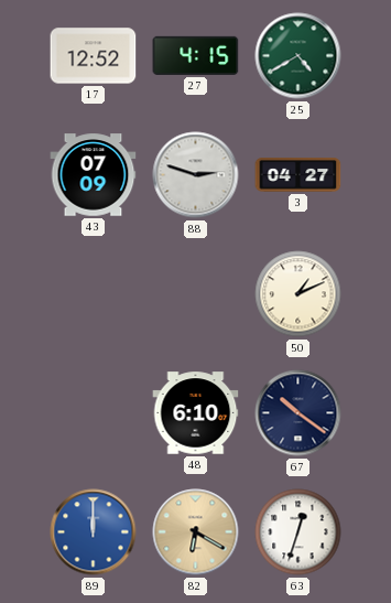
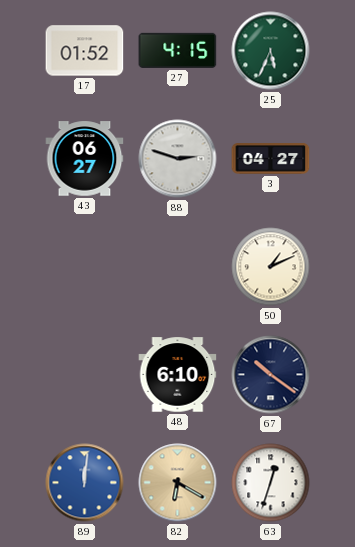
17: 12:52 -> 01:52
25: 4:40 -> 5:34
43: 07:09 -> 06:27
89: 12:00 -> 12:01
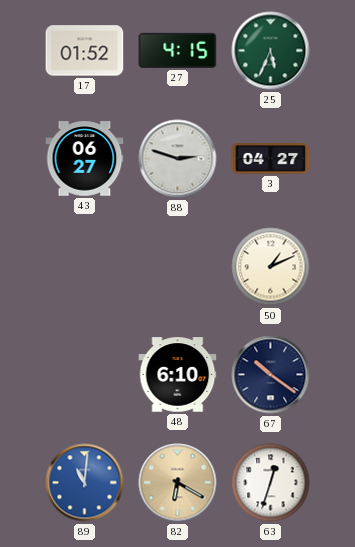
89: 12:01 -> 11:01
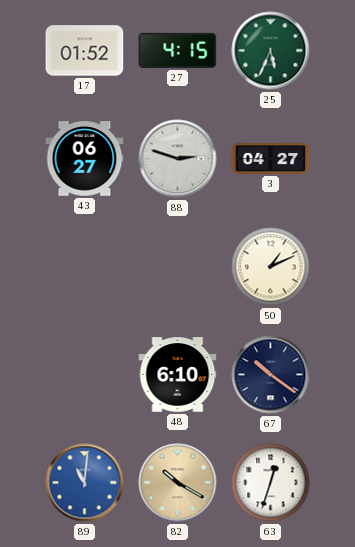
82: 6:20 -> 10:20
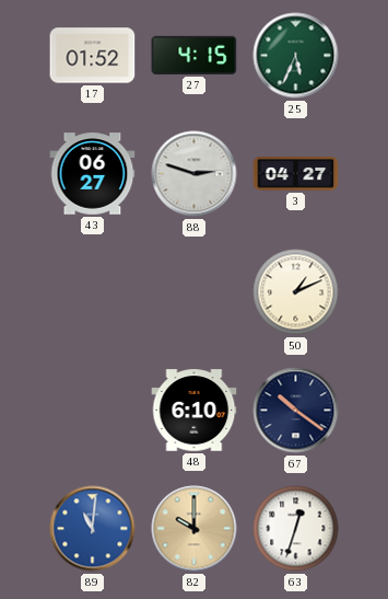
82: 10:20 -> 10:00
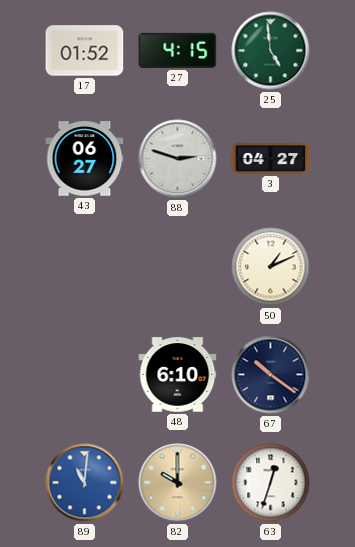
25: 5:34 -> 4:59
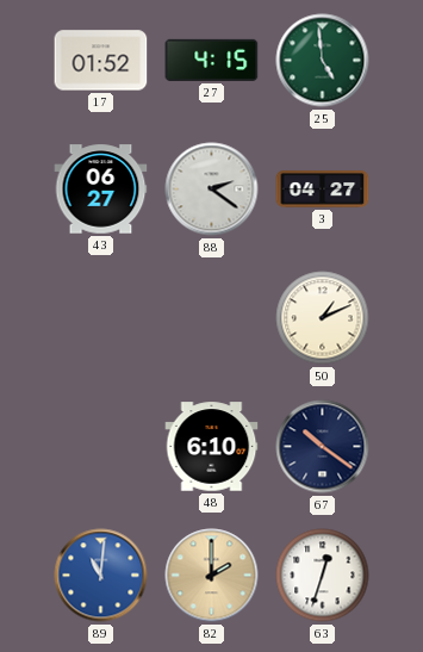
88: 2:48 -> 2:21
82: 10:00 -> 2:00
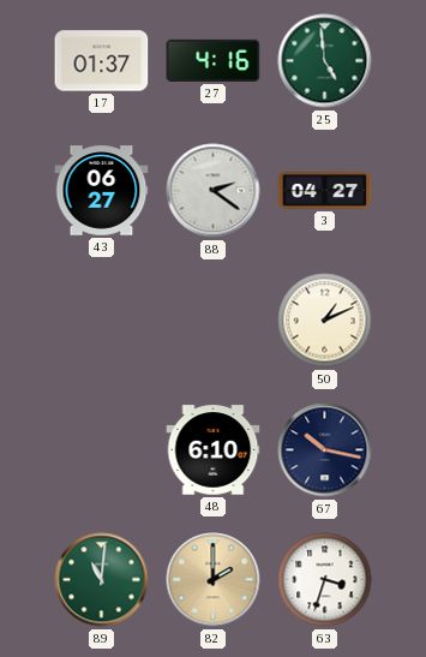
17: 01:52 -> 01:37
27: 4:15 -> 4:16
67: 10:21 -> 10:17
89 dial: blue -> green
63: 12:33 -> 3:33
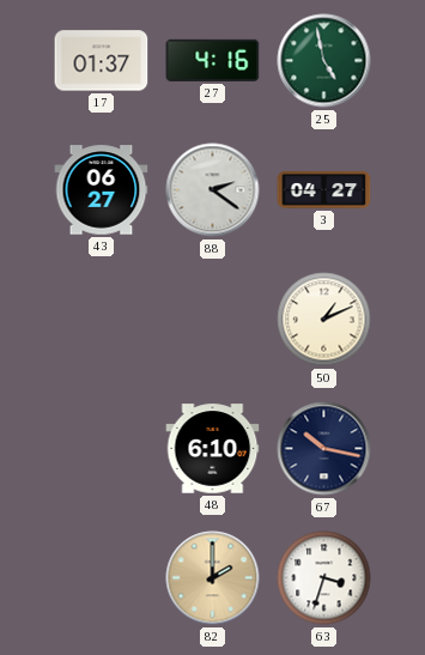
25: 4:59 -> 4:58
89: 11:01 -> none
